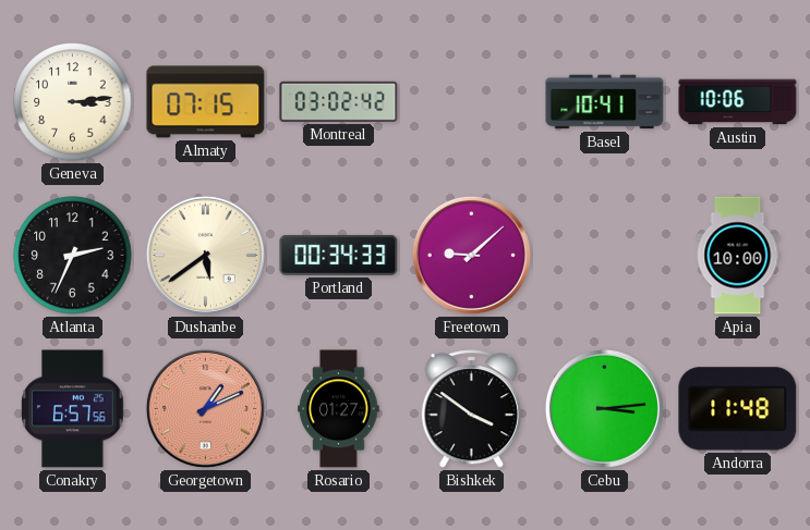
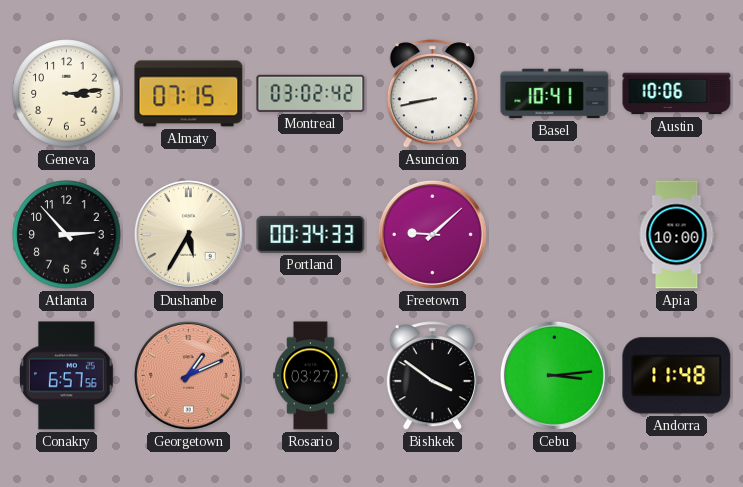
Asuncion: none -> 8:43
Atlanta: 2:34 -> 2:53
Dushanbe: 5:39 -> 5:35
Rosario: 01:27 -> 03:27
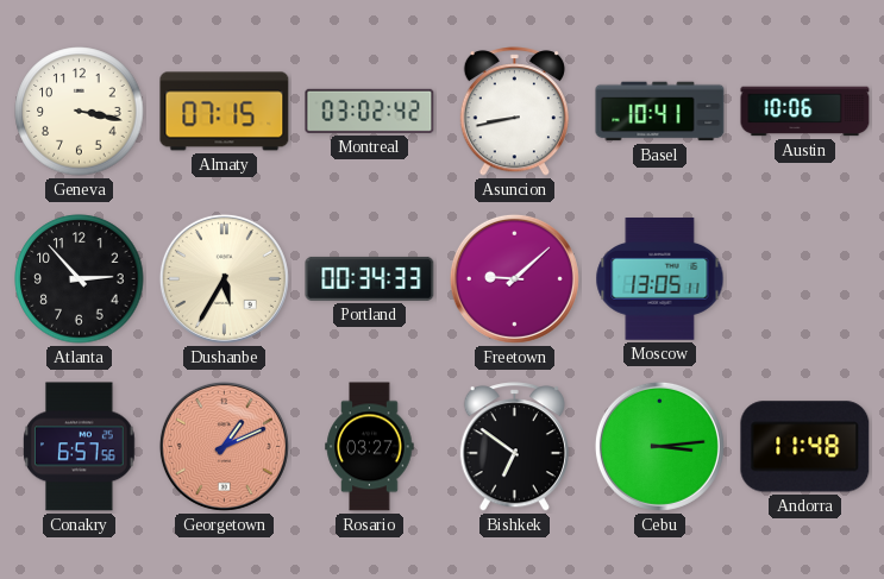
Geneva: 3:14 -> 3:17
Moscow: none -> 13:05
Apia: 10:00 -> none
Bishkek: 3:51 -> 6:51
